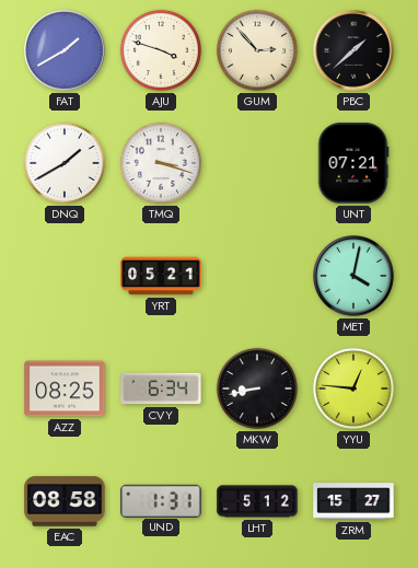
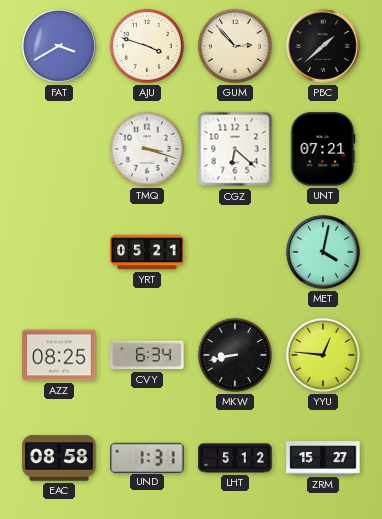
FAT: 1:40 -> 3:40
DNQ: 1:40 -> none
CGZ: none -> 6:22
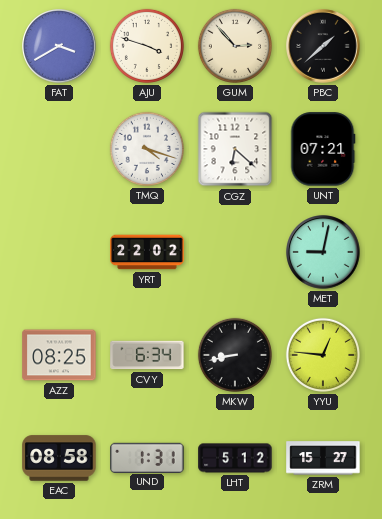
TMQ: 3:18 -> 4:18
YRT: 05:21 -> 22:02
MET: 4:02 -> 9:02
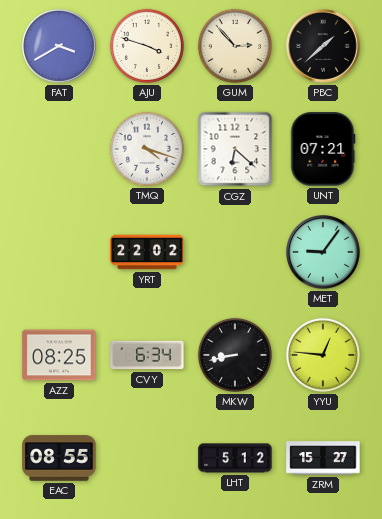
MET: 9:02 -> 9:06
EAC: 08:58 -> 08:55
UND: 1:31 -> none
